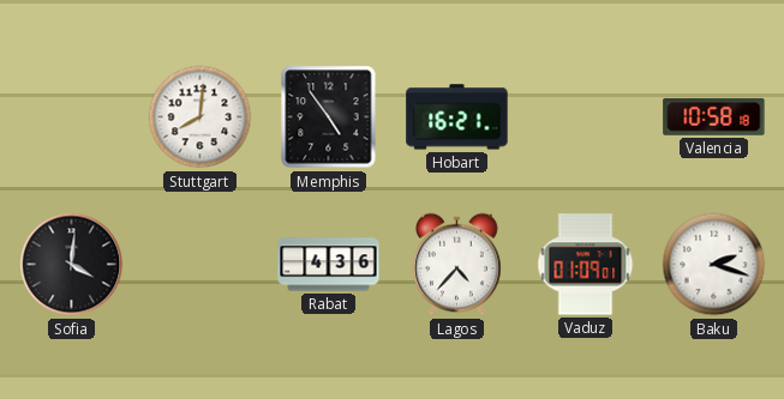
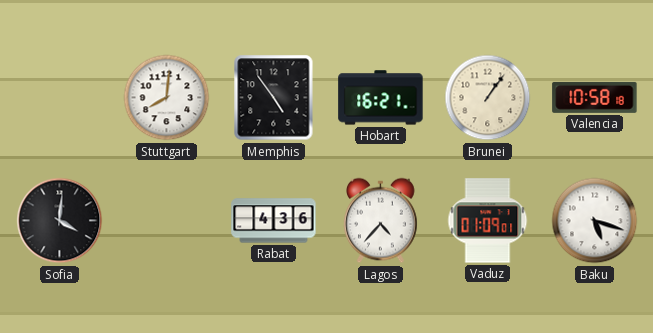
Brunei: none -> 1:06
Baku: 2:18 -> 5:18
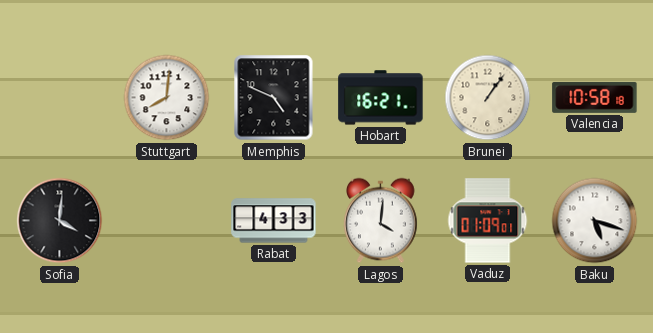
Memphis: 4:54 -> 4:49
Rabat: 4:36 -> 4:33
Lagos: 4:37 -> 4:01
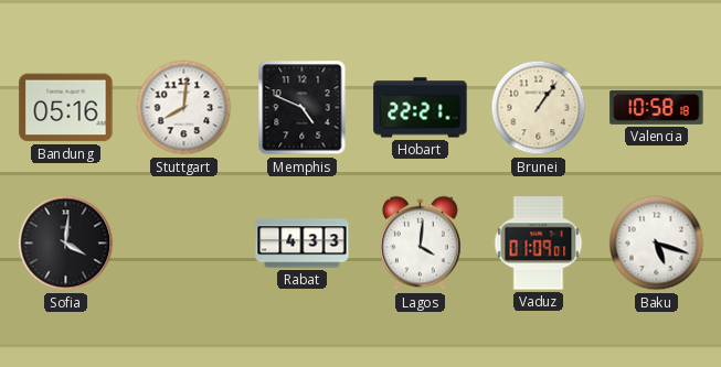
Bandung: none -> 05:16
Hobart: 16:21 -> 22:21
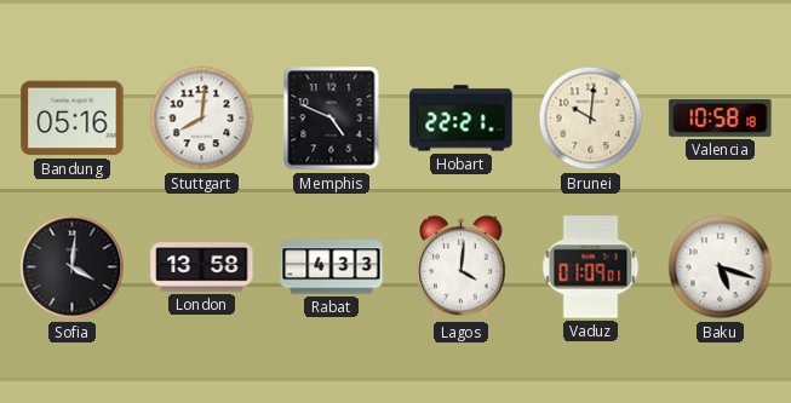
Brunei: 1:06 -> 10:01
London: none -> 13:58
